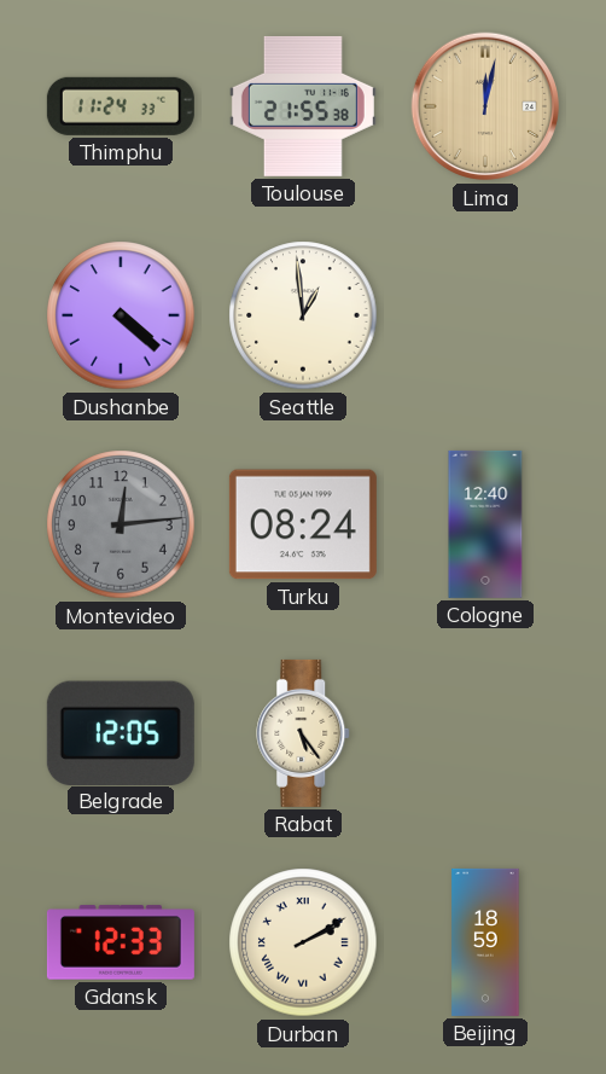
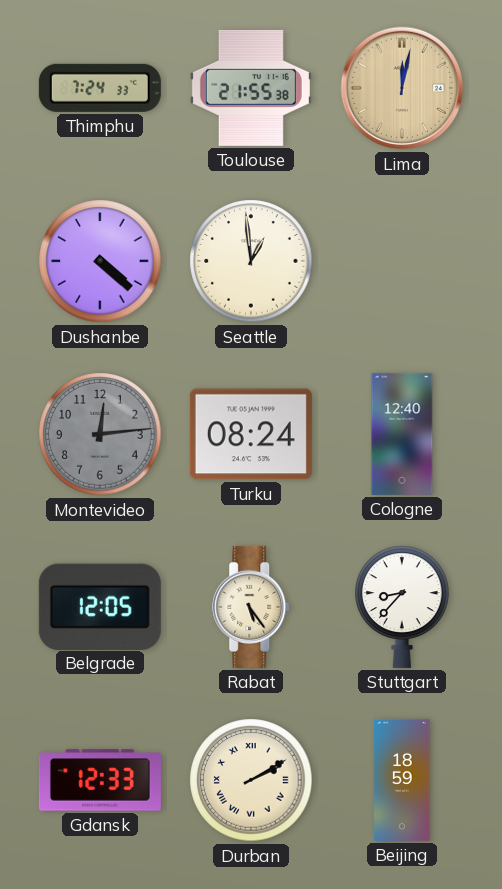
Thimphu: 11:24 -> 7:24
Stuttgart: none -> 8:37
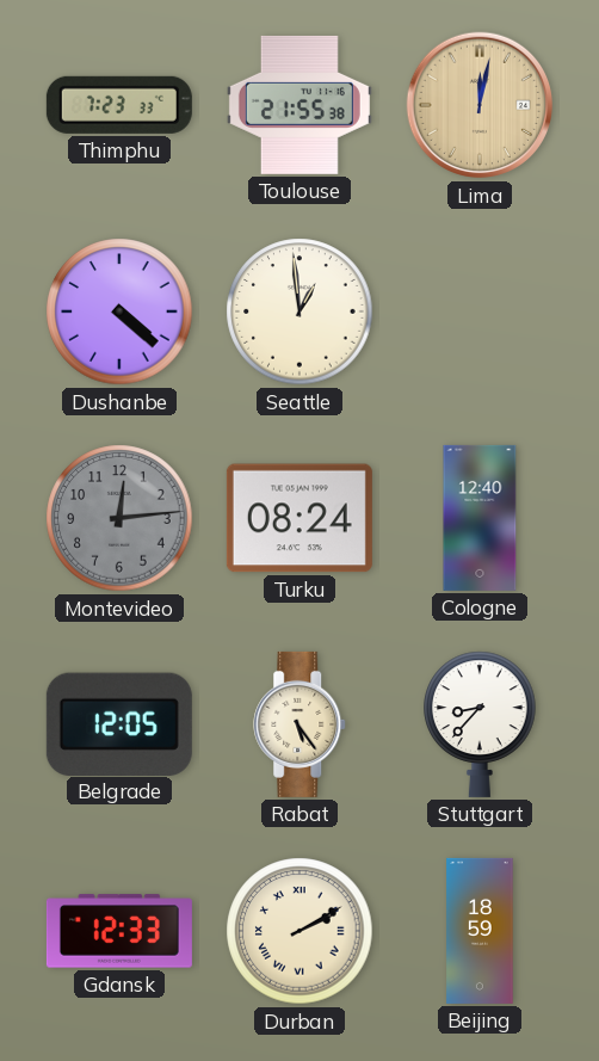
Thimphu: 7:24 -> 7:23
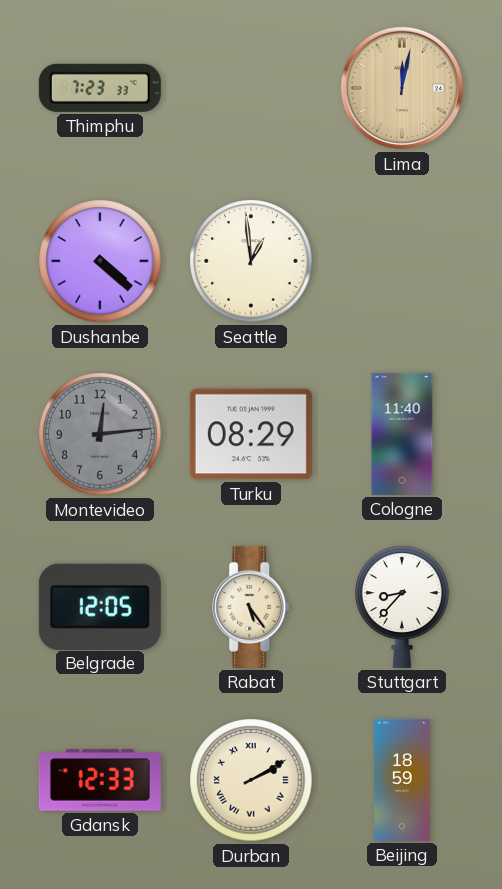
Toulouse: 21:55 -> none
Turku: 08:24 -> 08:29
Cologne: 12:40 -> 11:40
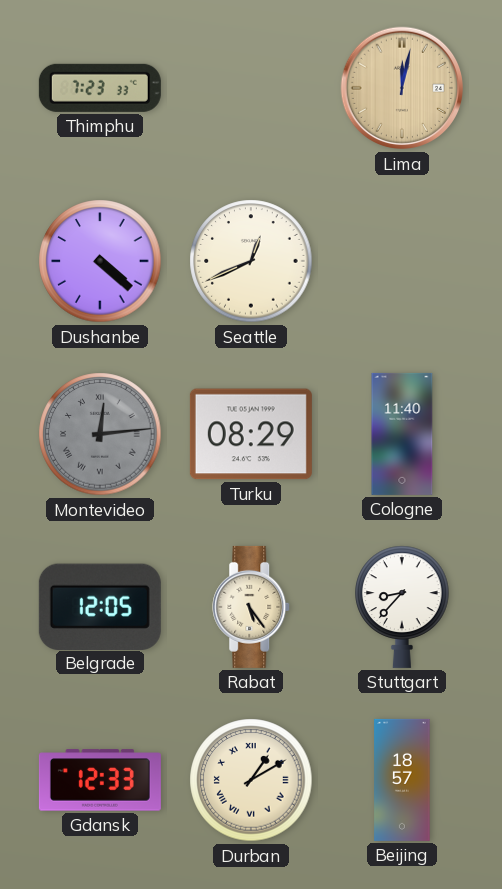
Seattle: 12:59 -> 12:41
Montevideo numerals: Arabic -> Roman
Durban: 2:10 -> 1:10
Beijing: 18:59 -> 18:57
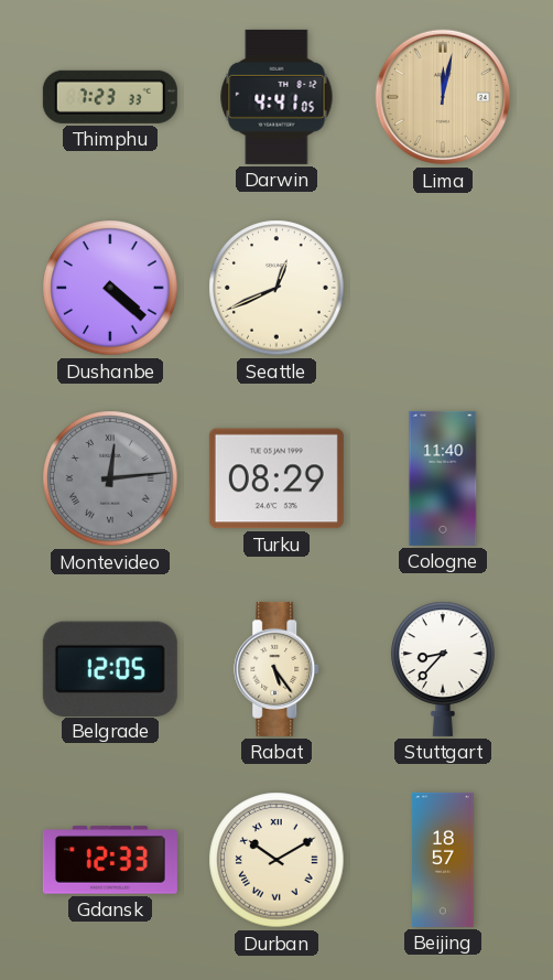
Darwin: none -> 4:41
Durban: 1:10 -> 10:10
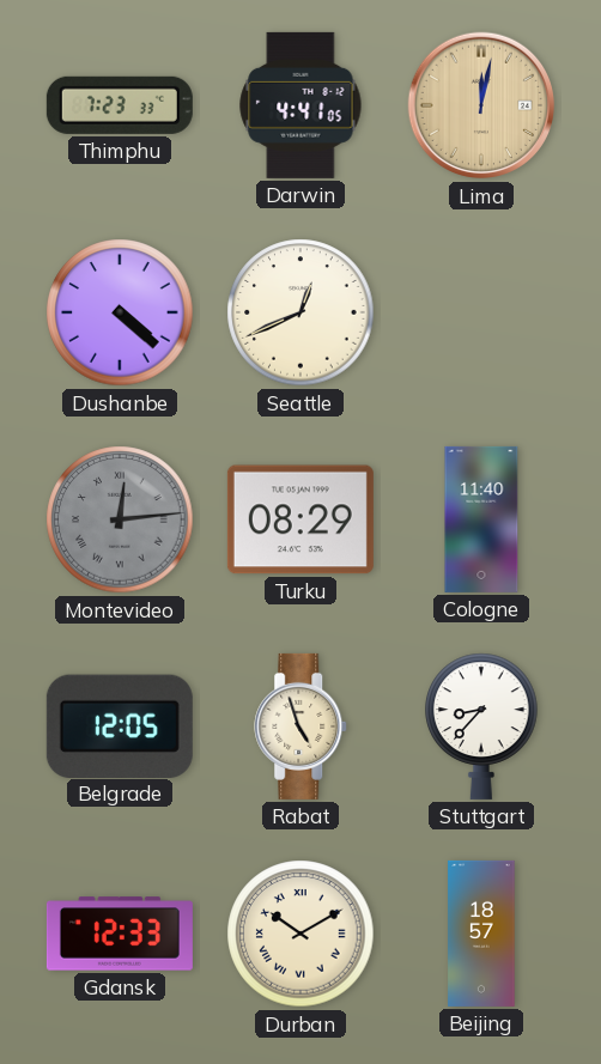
Rabat: 5:24 -> 4:57
